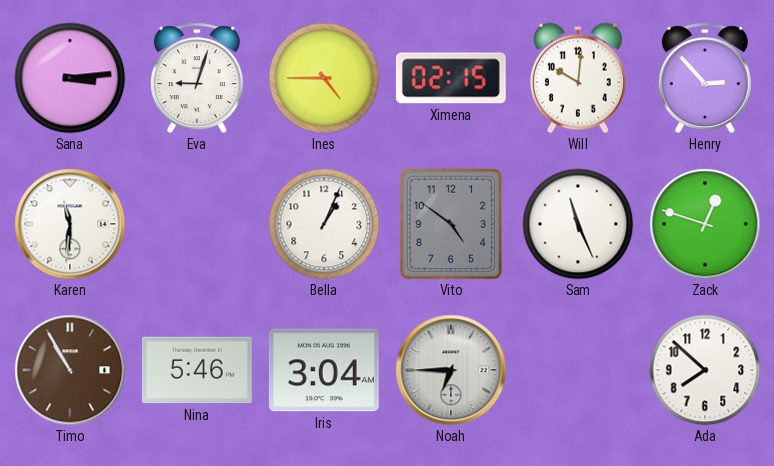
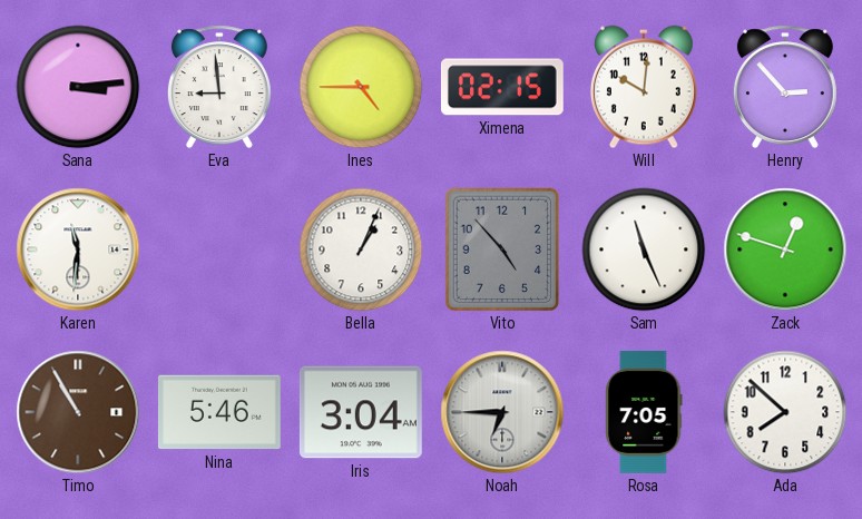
Eva: 9:03 -> 8:59
Vito: 4:51 -> 4:53
Rosa: none -> 7:05
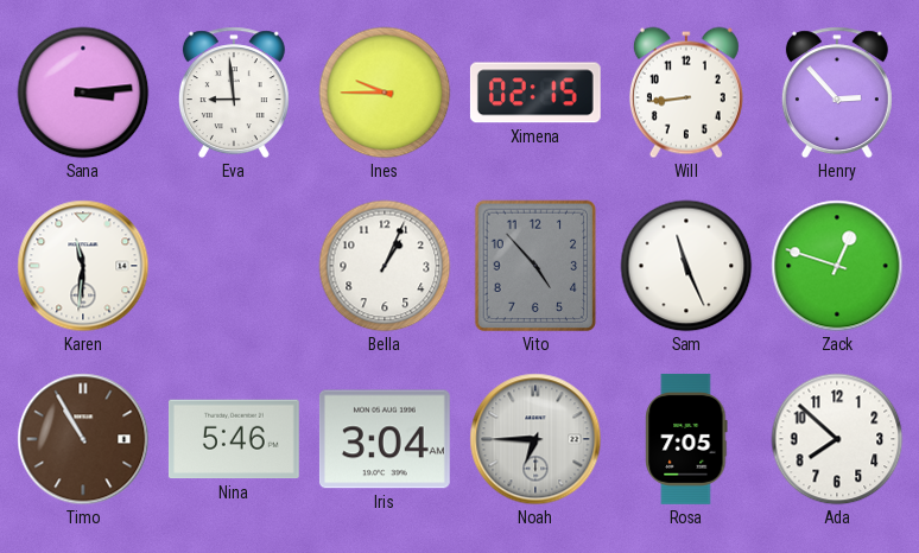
Ines: 4:45 -> 9:45
Will: 10:01 -> 8:44
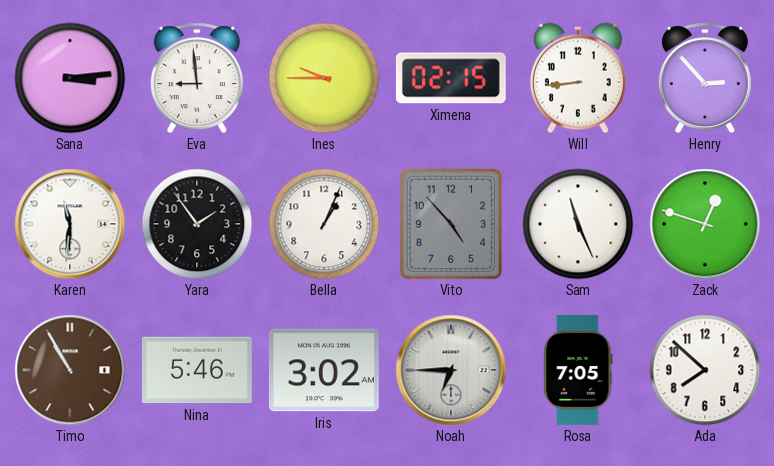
Yara: none -> 1:54
Iris: 3:04 -> 3:02
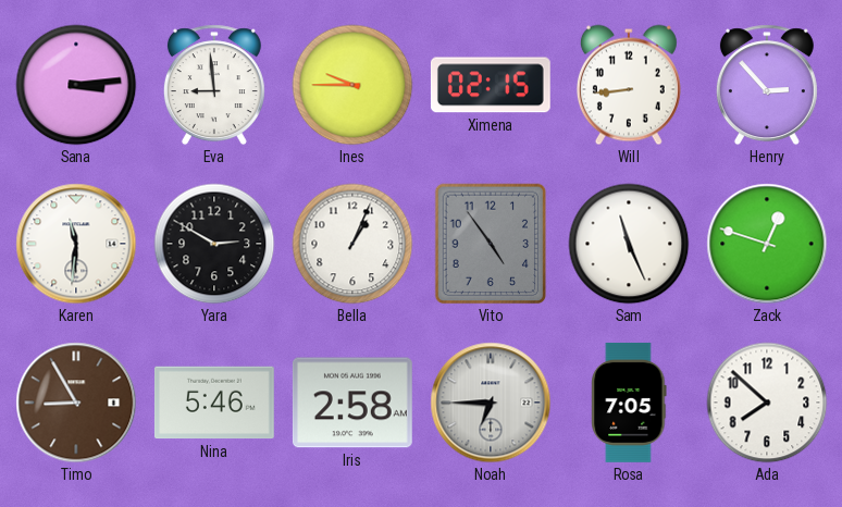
Yara: 1:54 -> 2:50
Vito: 4:53 -> 4:54
Timo: 10:55 -> 8:55
Iris: 3:02 -> 2:58
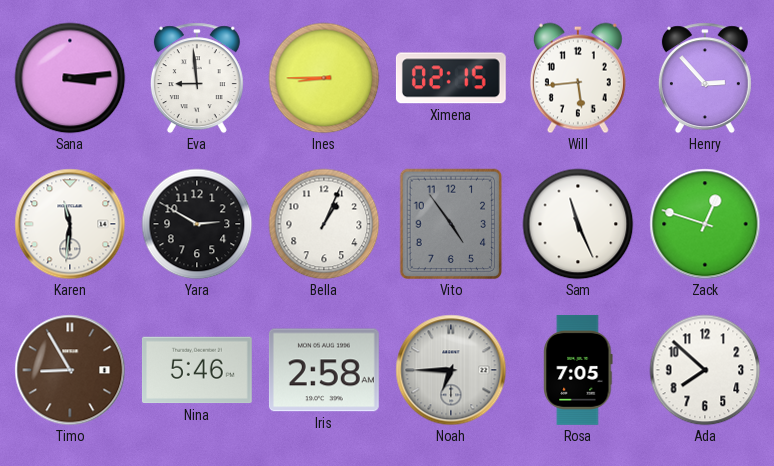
Ines: 9:45 -> 8:45
Will: 8:44 -> 5:44
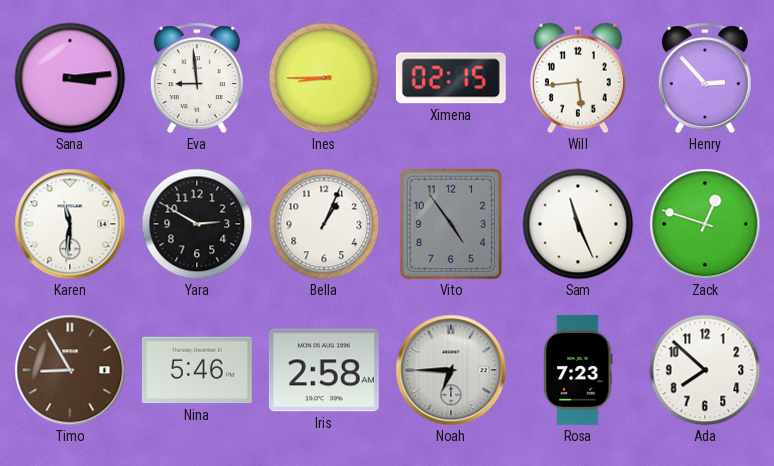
Rosa: 7:05 -> 7:23
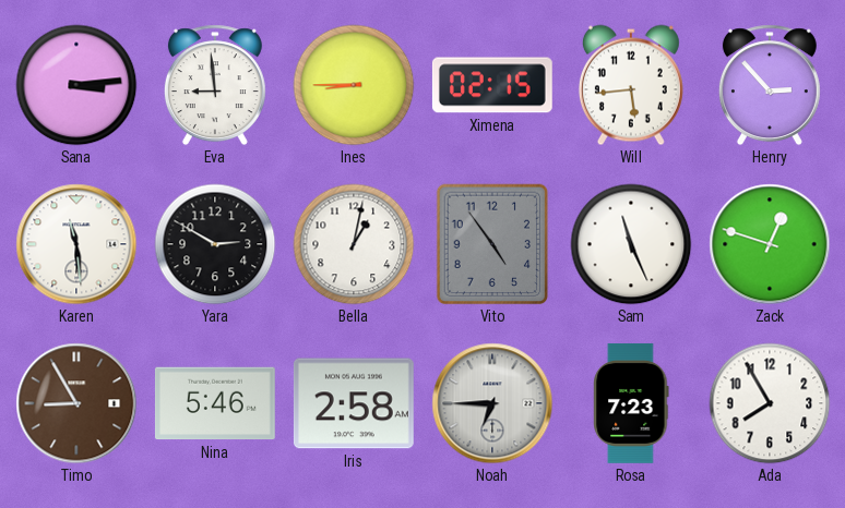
Karen: 11:31 -> 11:29
Bella: 1:04 -> 1:02
Ada: 7:52 -> 7:55
